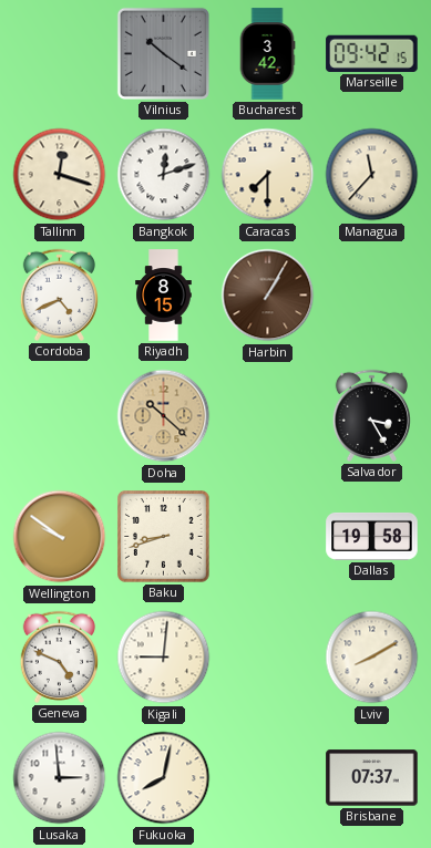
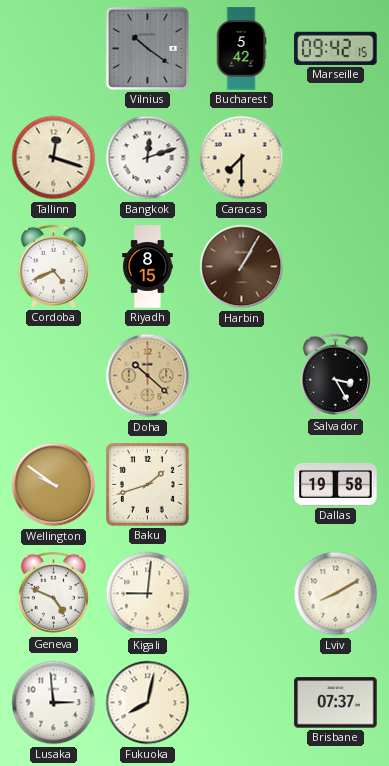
Bucharest: 3:42 -> 5:42
Managua: 11:37 -> none
Baku: 8:42 -> 1:42
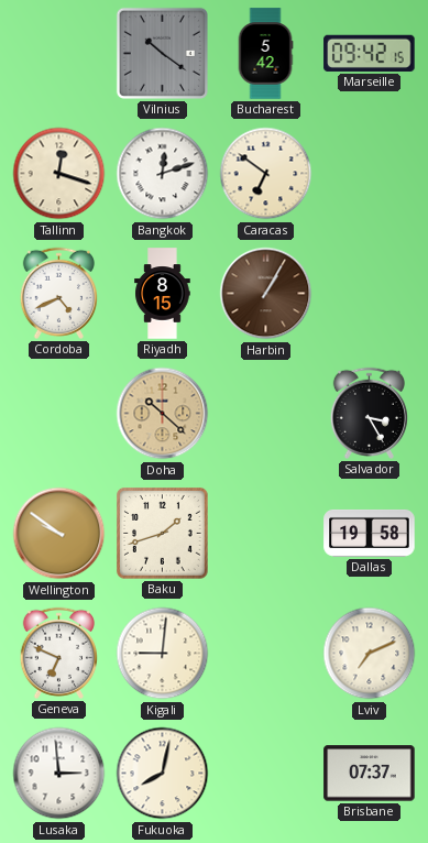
Caracas: 7:30 -> 6:51
Geneva: 4:49 -> 6:49
Lviv: 8:10 -> 7:11
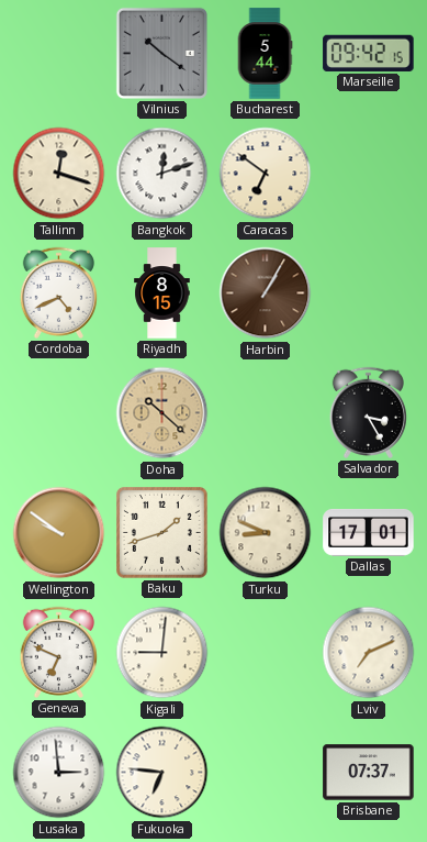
Bucharest: 5:42 -> 5:44
Turku: none -> 8:49
Dallas: 19:58 -> 17:01
Fukuoka: 8:02 -> 6:46
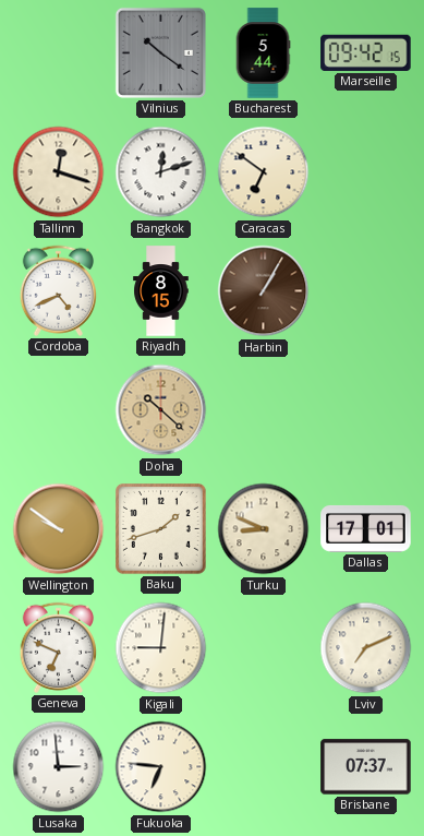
Salvador: 3:25 -> none
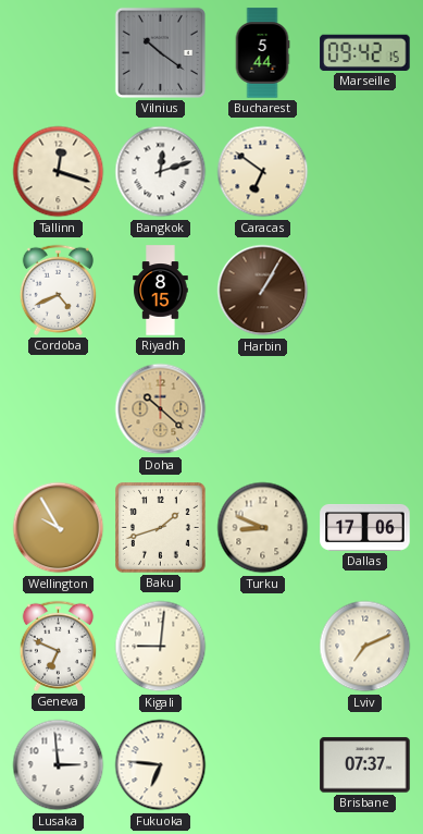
Wellington: 9:51 -> 9:55
Dallas: 17:01 -> 17:06
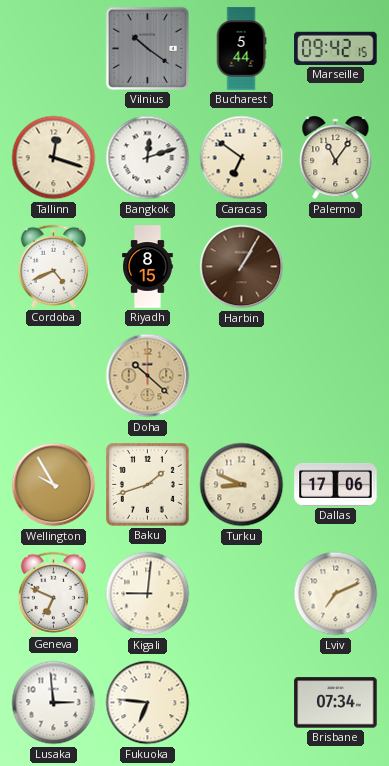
Palermo: none -> 11:06
Brisbane: 07:37 -> 07:34
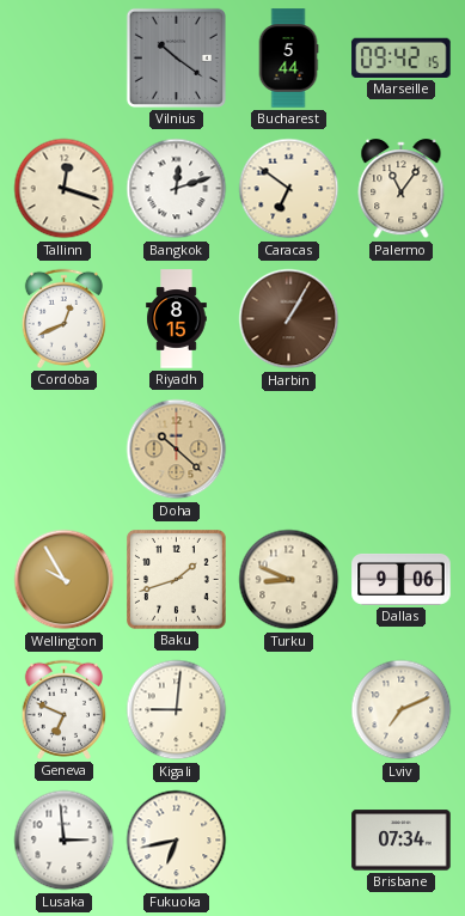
Cordoba: 4:41 -> 12:41
Dallas: 17:06 -> 9:06
Fukuoka: 6:46 -> 6:43
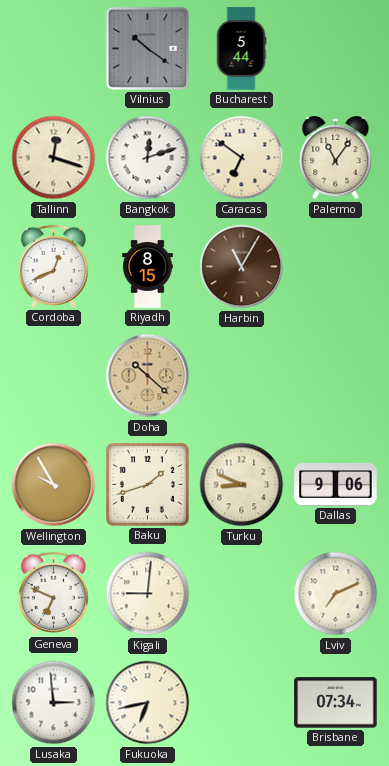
Marseille: 09:42 -> none
Harbin: 1:05 -> 11:05
